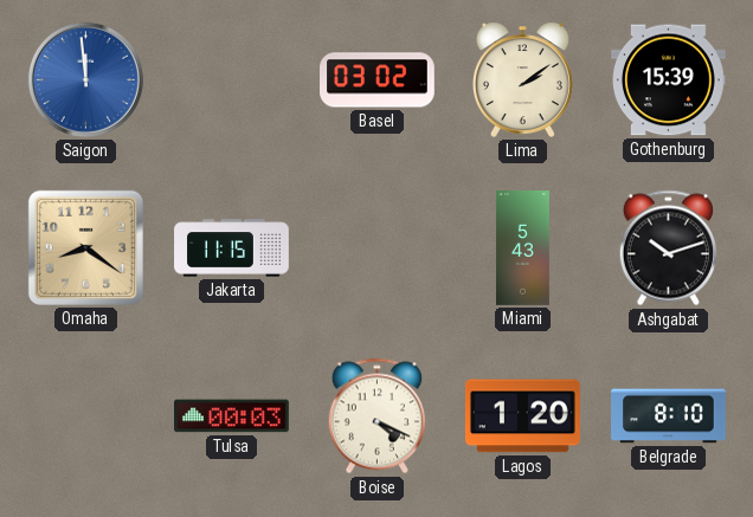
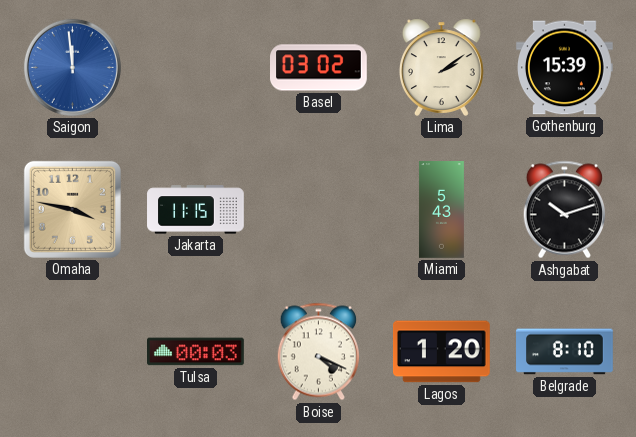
Omaha: 8:21 -> 3:47
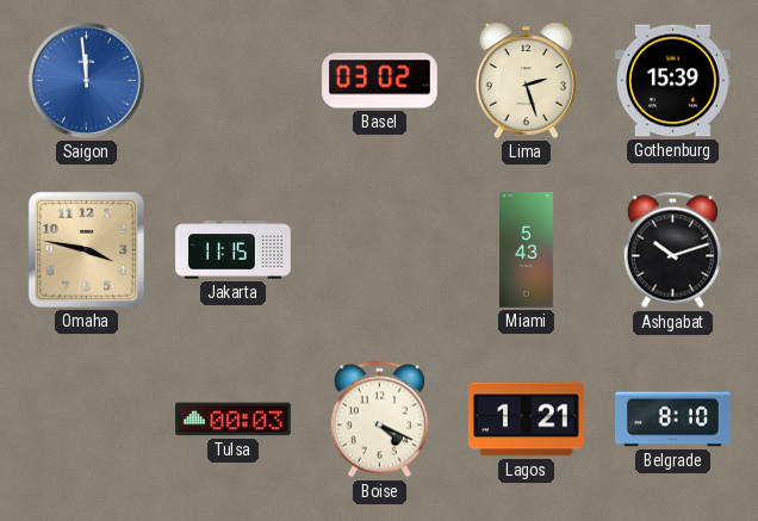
Lima: 2:09 -> 2:27
Lagos: 1:20 -> 1:21
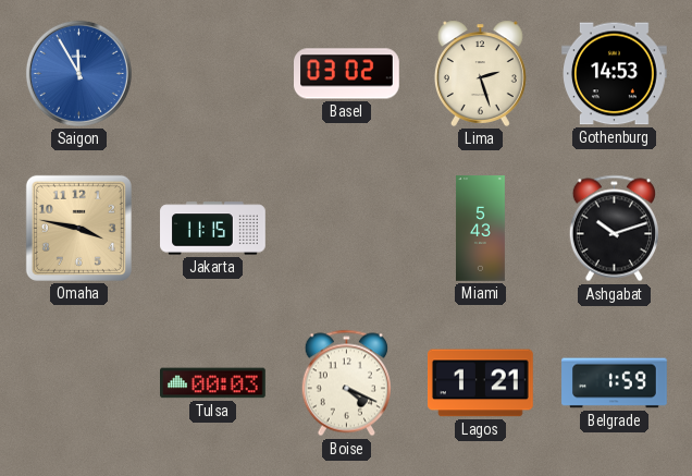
Saigon: 11:59 -> 11:55
Gothenburg: 15:39 -> 14:53
Belgrade: 8:10 -> 1:59
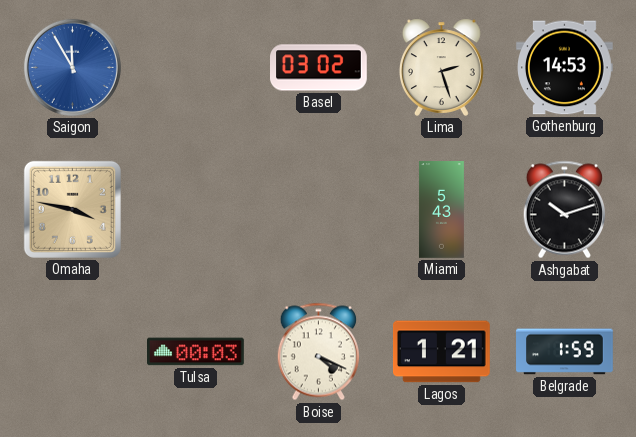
Jakarta: 11:15 -> none
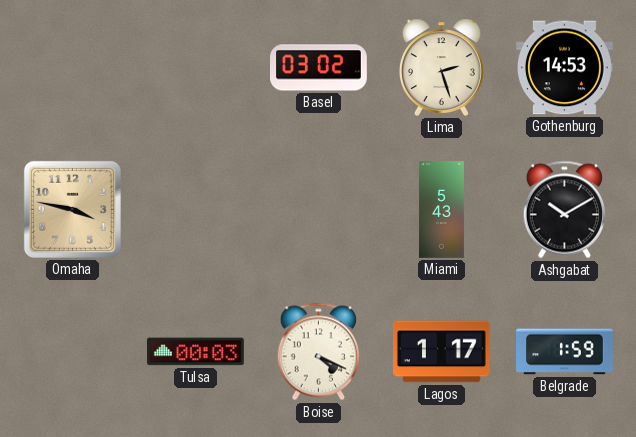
Saigon: 11:55 -> none
Ashgabat: 10:12 -> 10:10
Lagos: 1:21 -> 1:17
